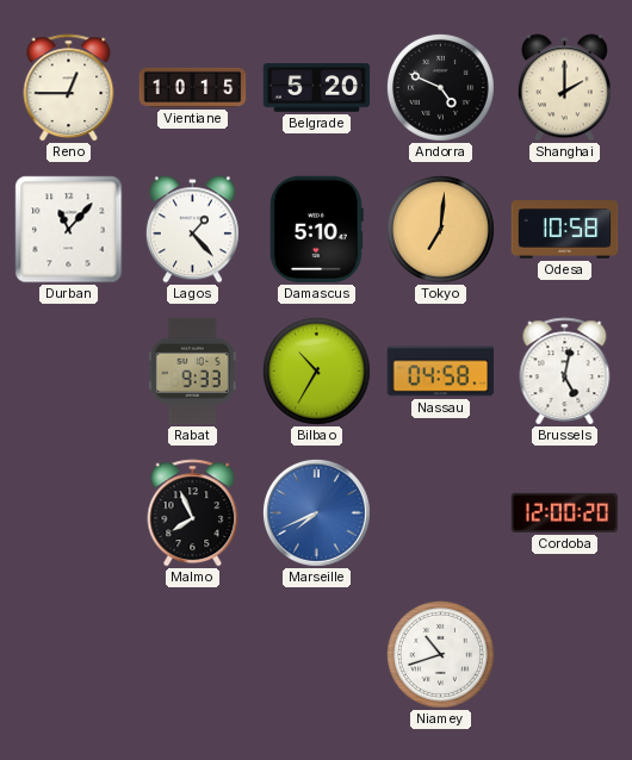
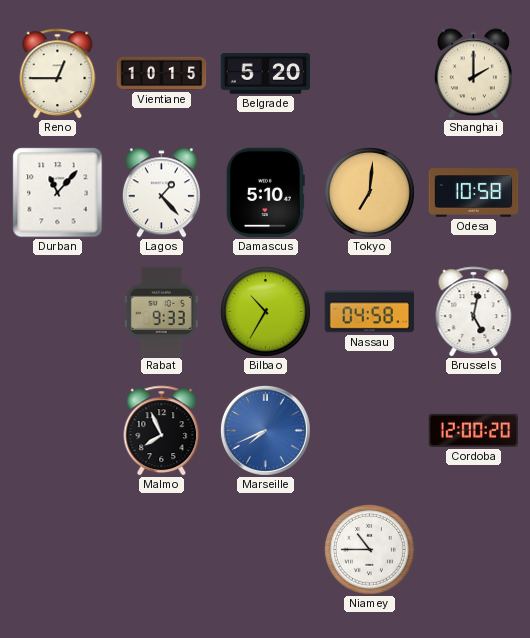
Andorra: 4:49 -> none
Niamey: 10:42 -> 10:45
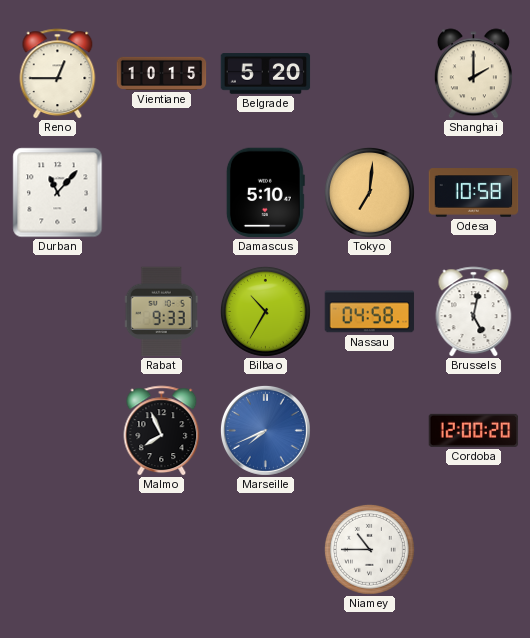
Lagos: 1:23 -> none
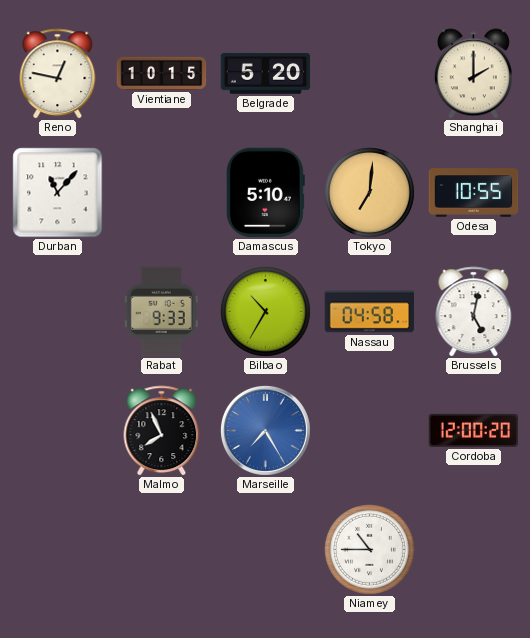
Reno: 12:45 -> 12:47
Odesa: 10:58 -> 10:55
Marseille: 7:41 -> 7:25
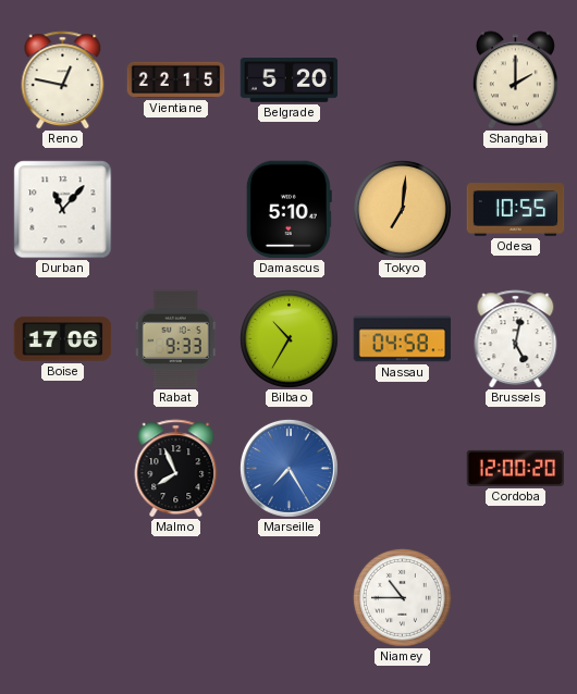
Vientiane: 10:15 -> 22:15
Boise: none -> 17:06
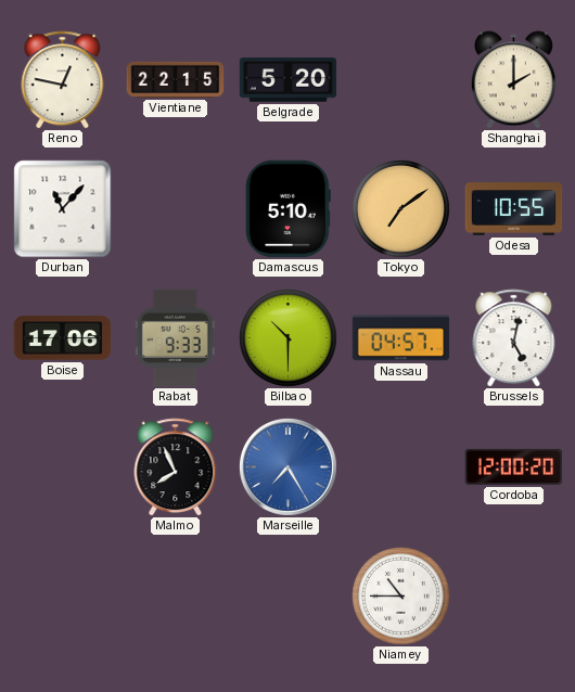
Tokyo: 7:01 -> 7:09
Bilbao: 10:35 -> 10:30
Nassau: 04:58 -> 04:57
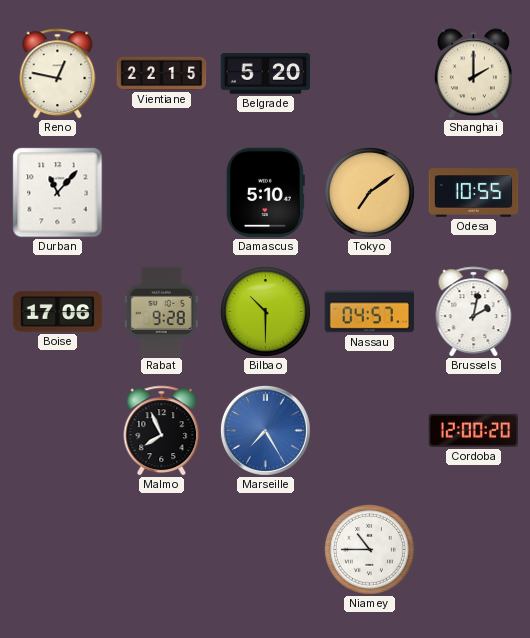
Rabat: 9:33 -> 9:28
Brussels: 5:02 -> 2:02
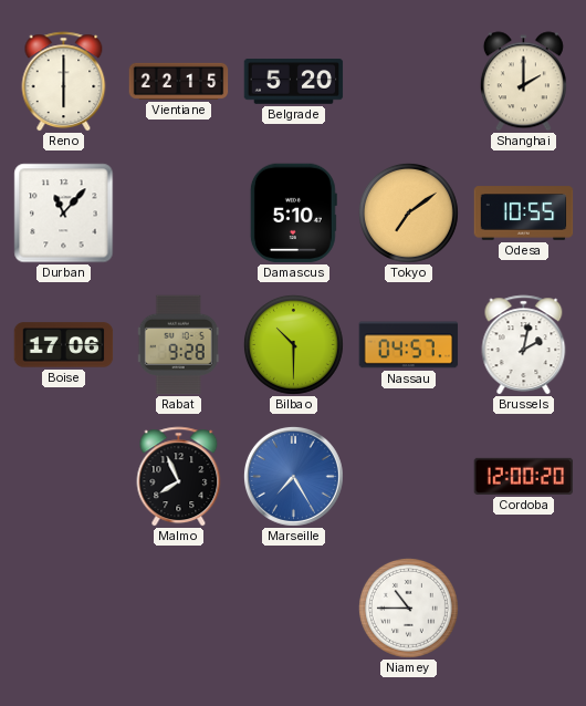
Reno: 12:47 -> 6:00
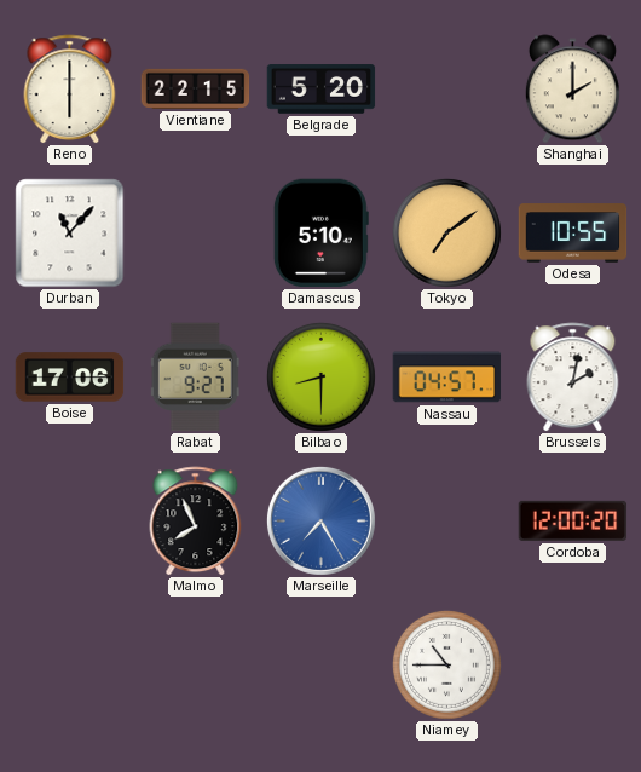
Rabat: 9:28 -> 9:27
Bilbao: 10:30 -> 8:30
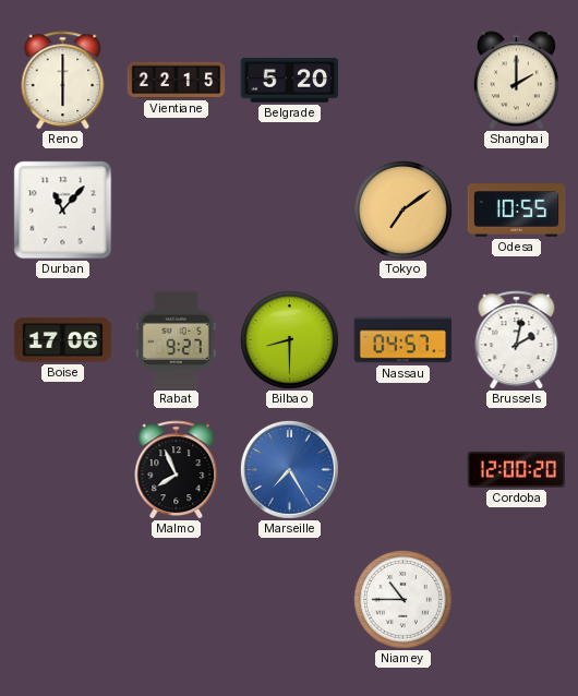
Damascus: 5:10 -> none
